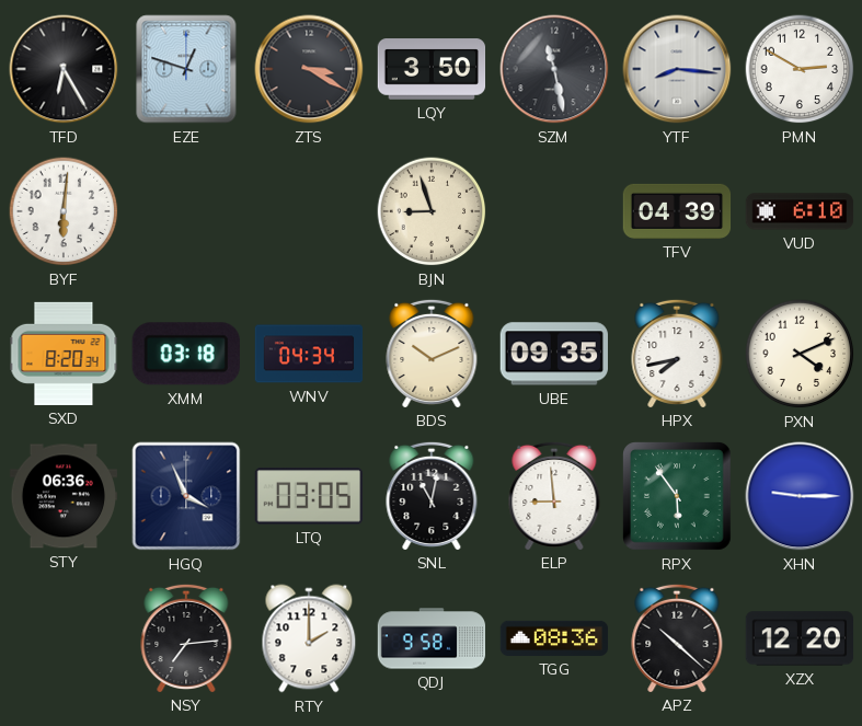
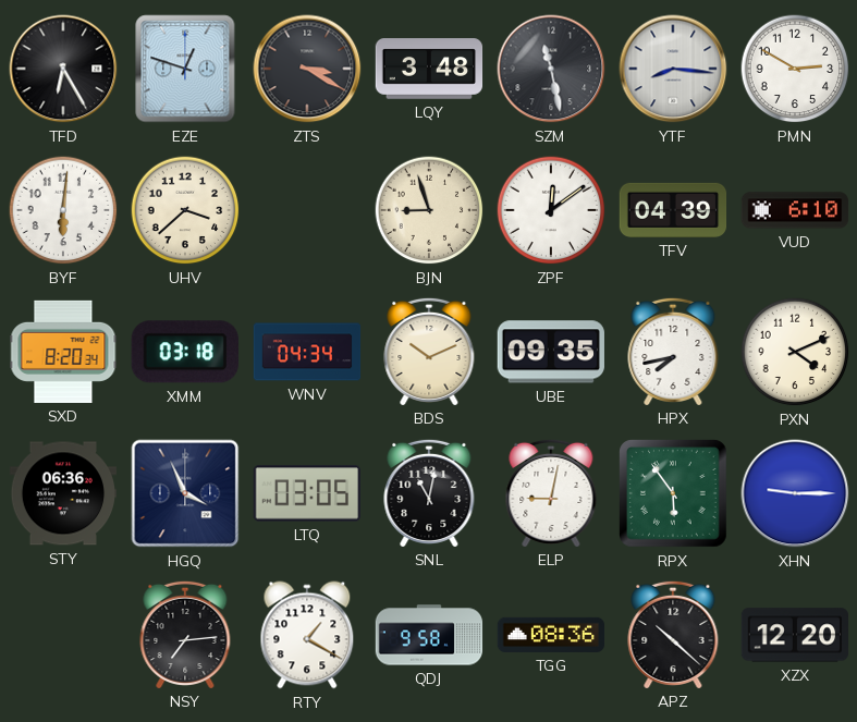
LQY: 3:50 -> 3:48
UHV: none -> 3:38
ZPF: none -> 12:09
ELP: 8:59 -> 9:02
RTY: 2:00 -> 1:20
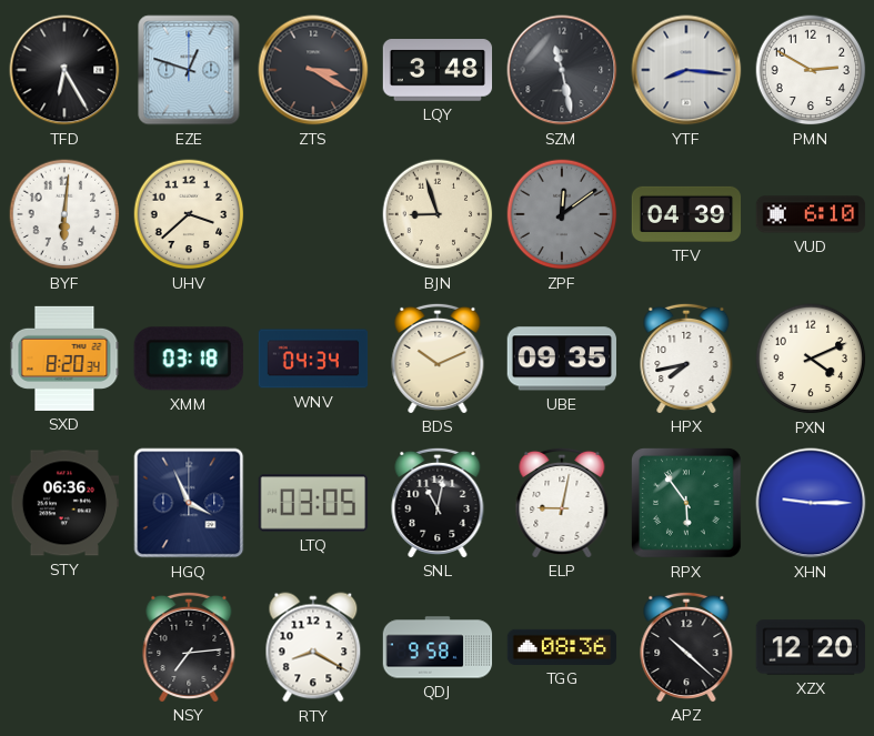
ZPF dial: white -> grey
RTY: 1:20 -> 8:20
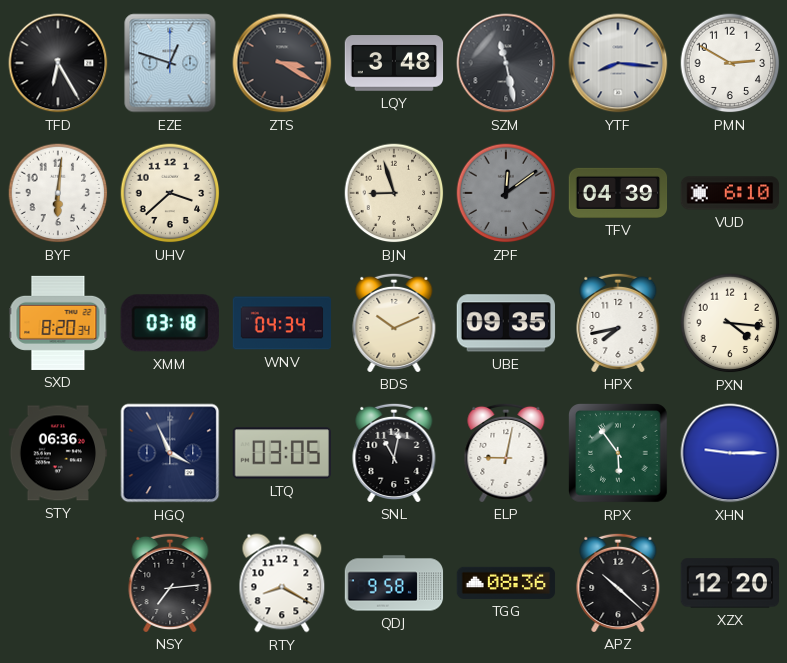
PXN: 4:11 -> 4:16
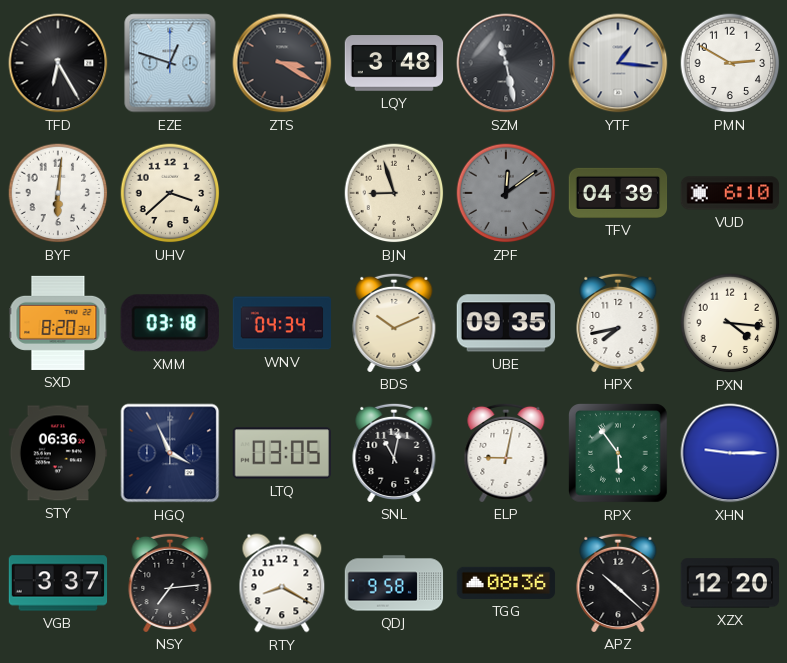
YTF: 8:16 -> 1:16
VGB: none -> 3:37
